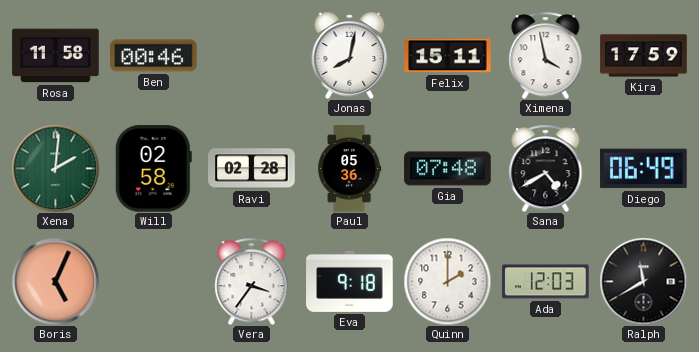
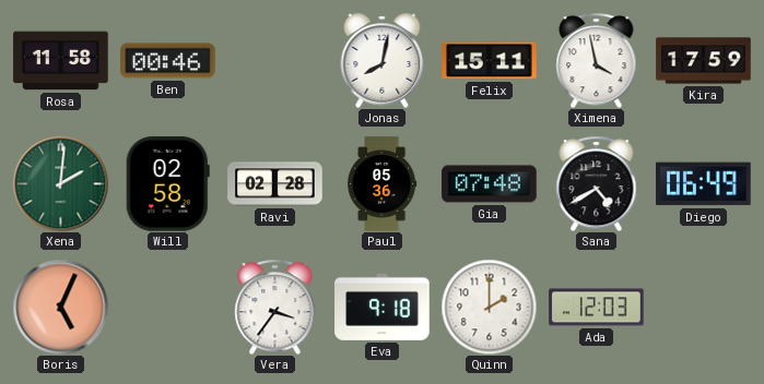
Ralph: 11:40 -> none
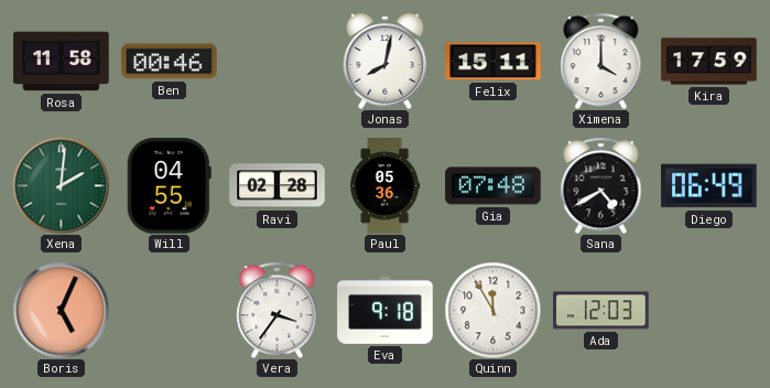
Ximena: 3:58 -> 4:00
Will: 02:58 -> 04:55
Quinn: 2:00 -> 11:55
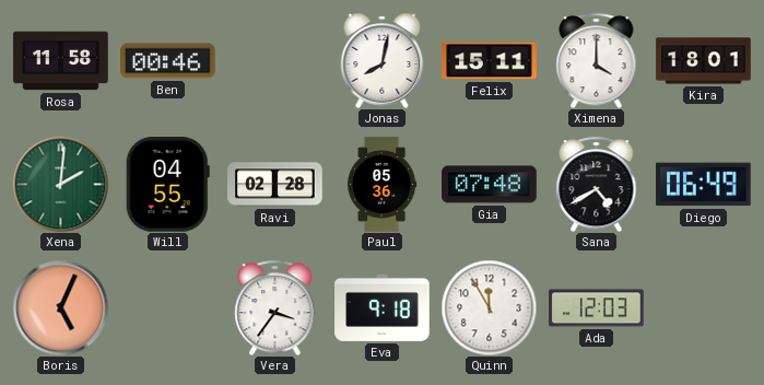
Kira: 17:59 -> 18:01
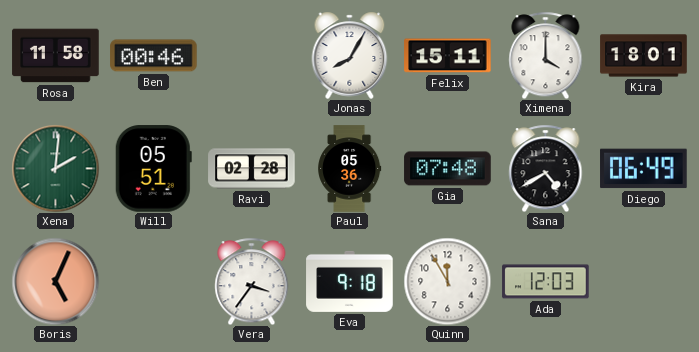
Jonas: 8:02 -> 8:05
Will: 04:55 -> 05:51
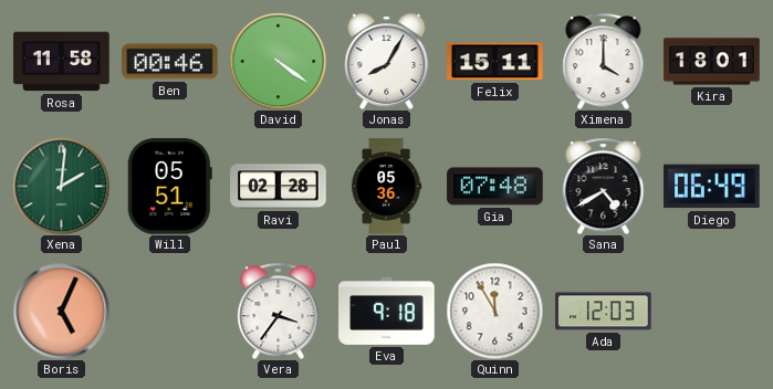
David: none -> 4:21
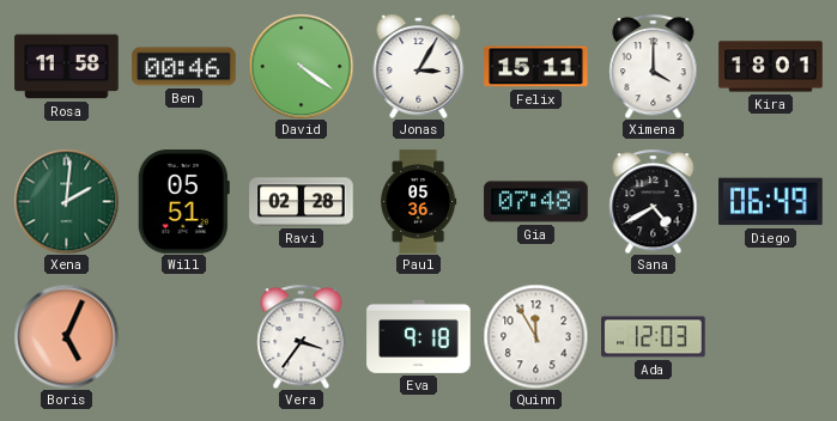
Jonas: 8:05 -> 3:05
